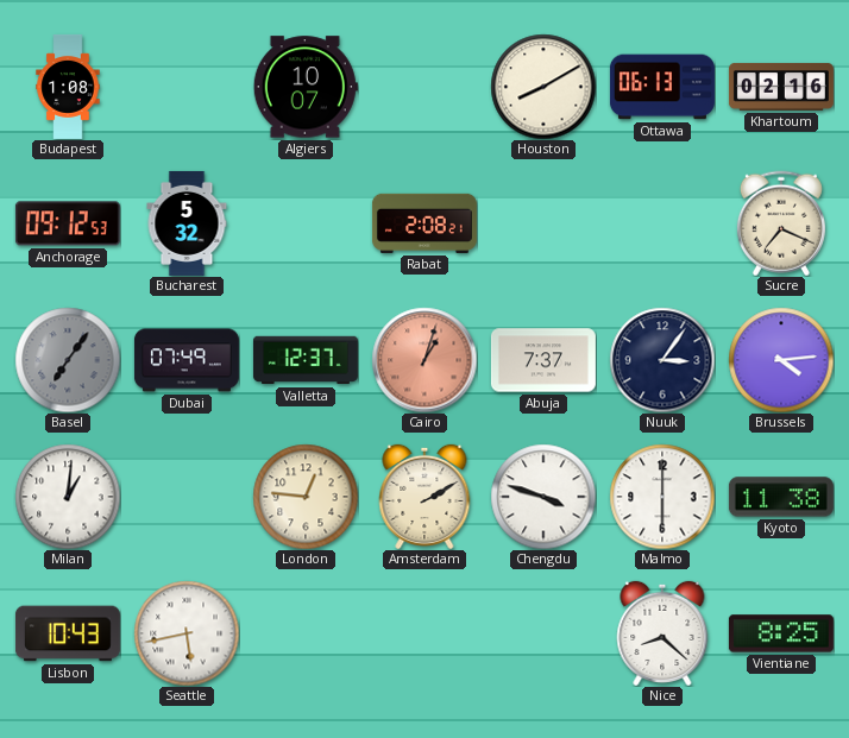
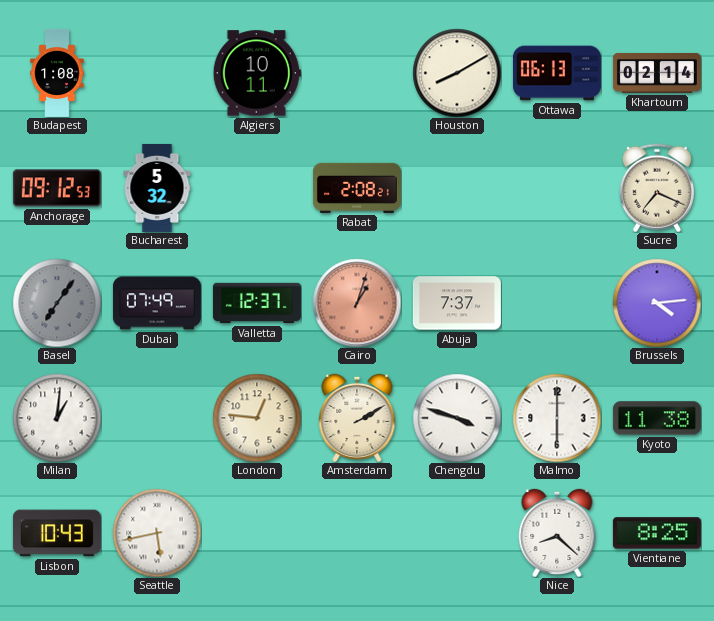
Algiers: 10:07 -> 10:11
Khartoum: 02:16 -> 02:14
Nuuk: 3:06 -> none
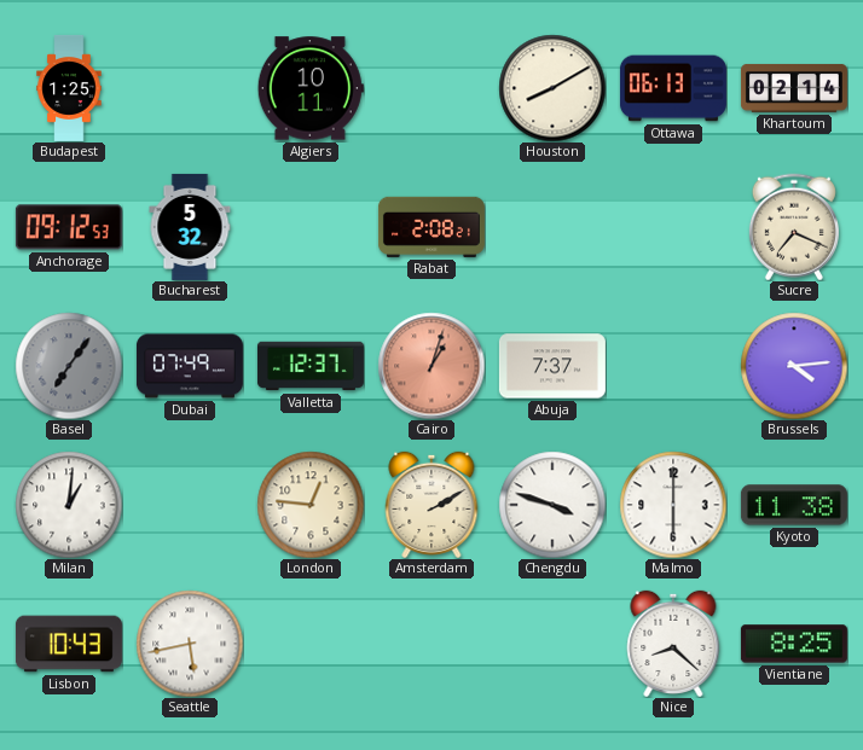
Budapest: 1:08 -> 1:25
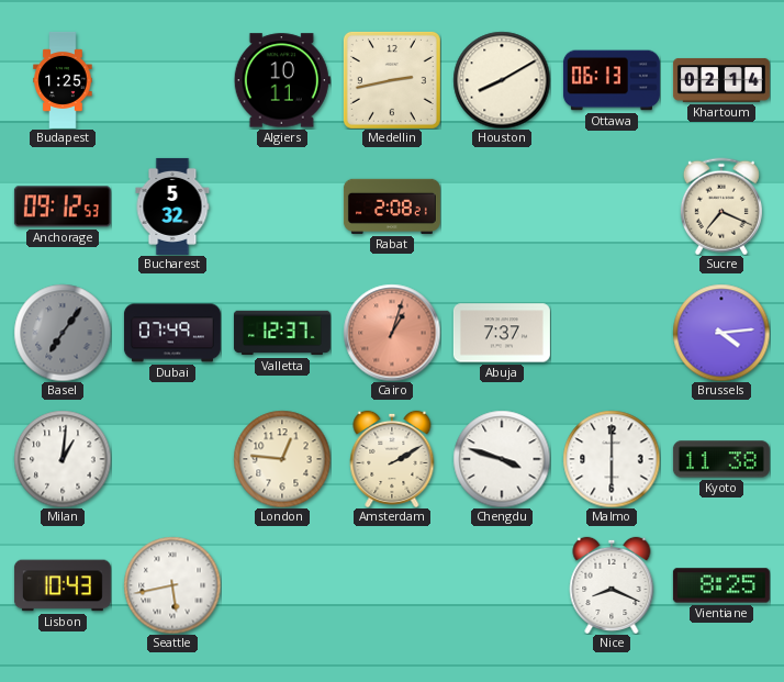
Medellin: none -> 2:43
Nice: 8:22 -> 8:19
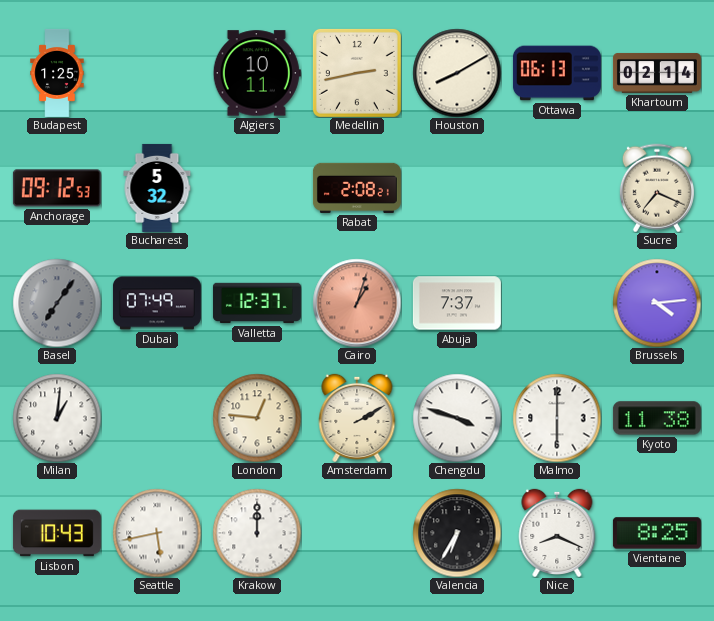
Krakow: none -> 12:00
Valencia: none -> 6:35
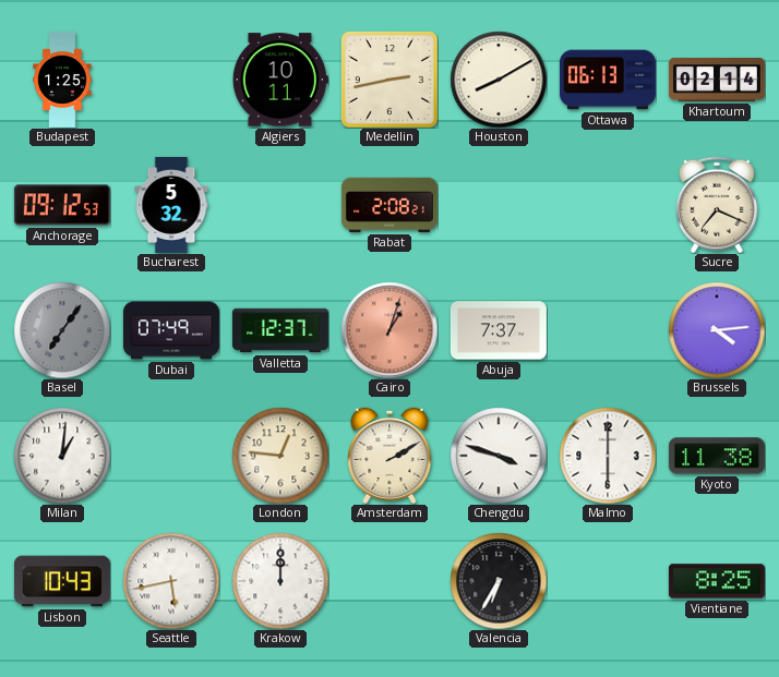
Nice: 8:19 -> none
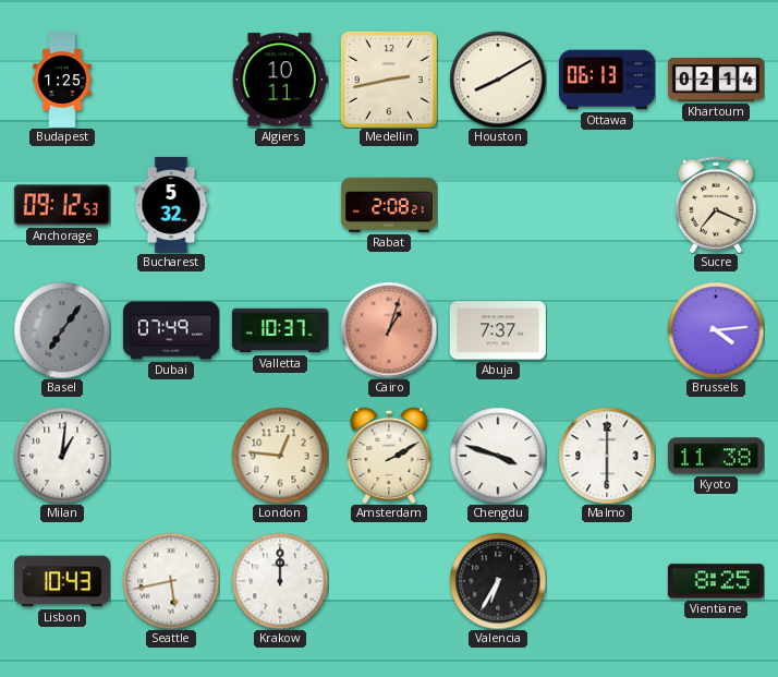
Valletta: 12:37 -> 10:37
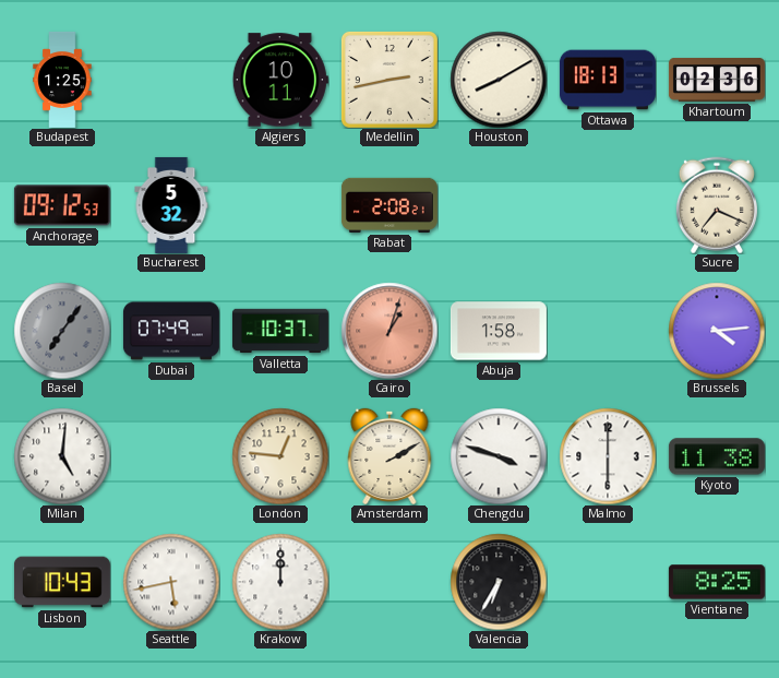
Ottawa: 06:13 -> 18:13
Khartoum: 02:14 -> 02:36
Abuja: 7:37 -> 1:58
Milan: 1:01 -> 5:01
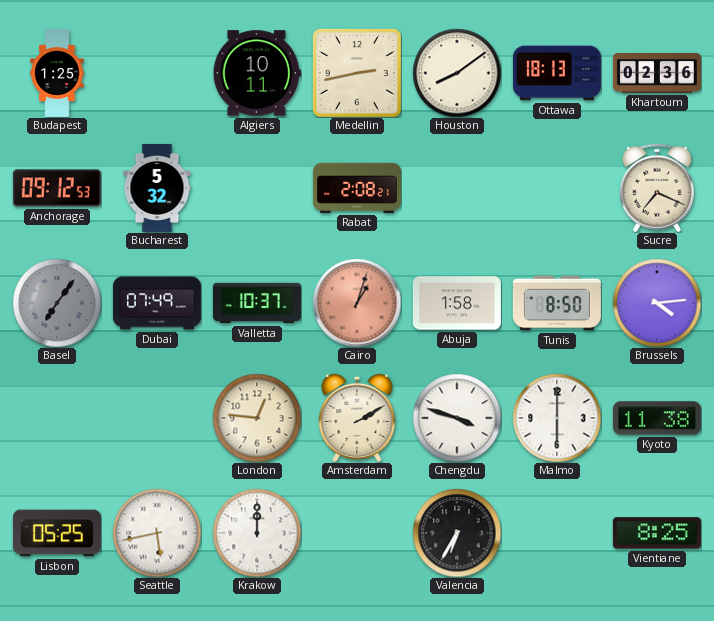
Houston: 8:10 -> 8:09
Tunis: none -> 8:50
Milan: 5:01 -> none
Lisbon: 10:43 -> 05:25
